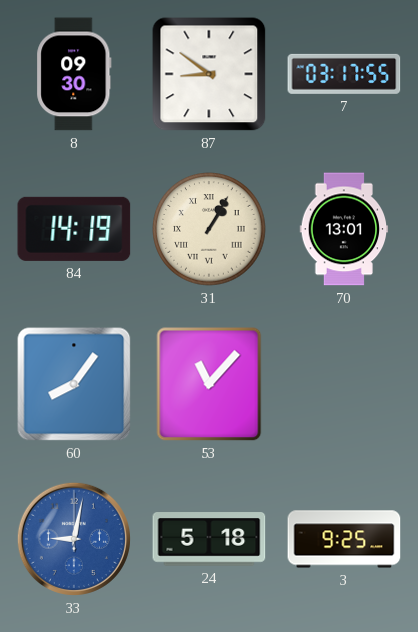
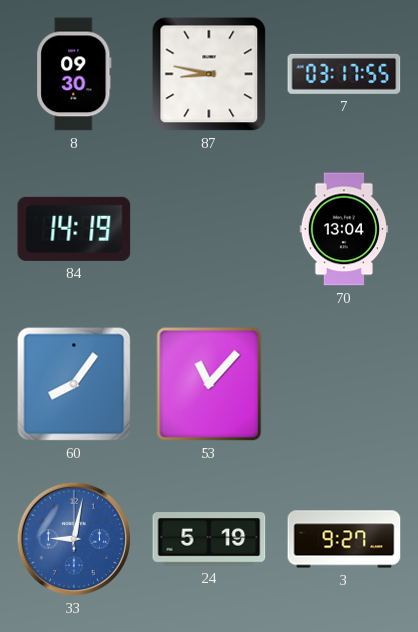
87: 8:51 -> 8:47
31: 1:05 -> none
70: 13:01 -> 13:04
24: 5:18 -> 5:19
3: 9:25 -> 9:27
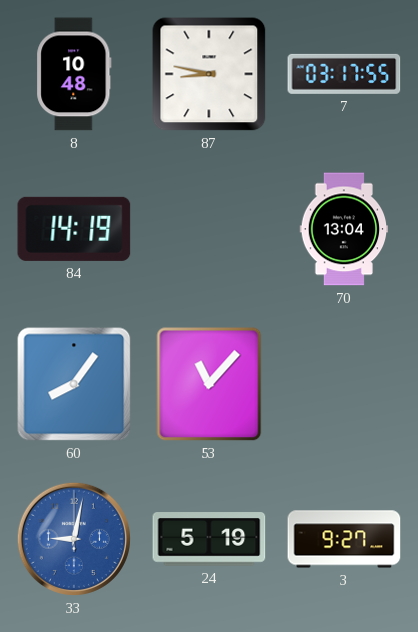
8: 09:30 -> 10:48
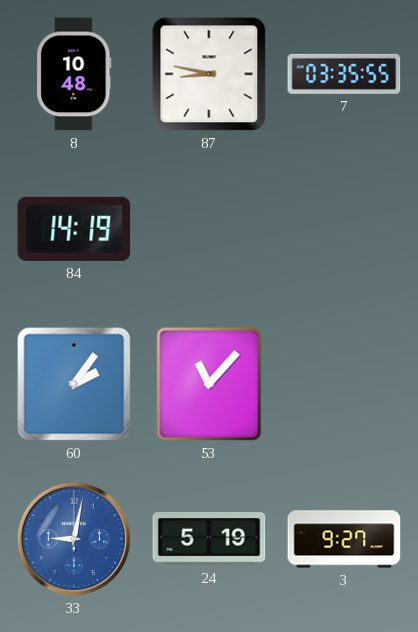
7: 03:17 -> 03:35
70: 13:04 -> none
60: 8:06 -> 2:06
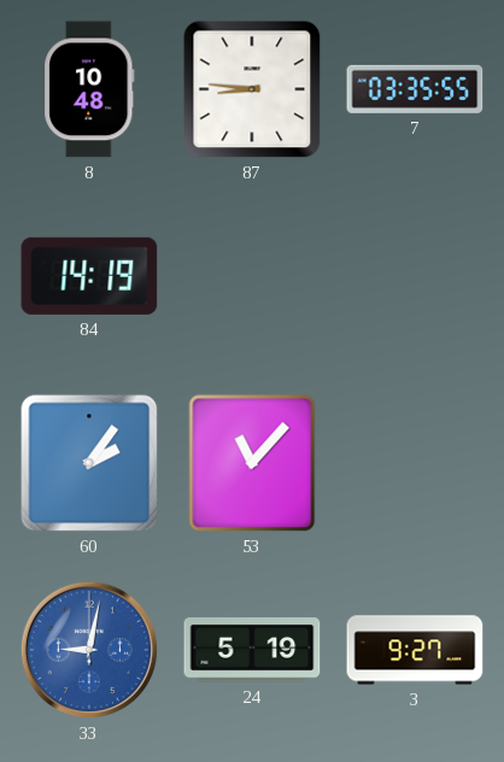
87: 8:47 -> 8:46
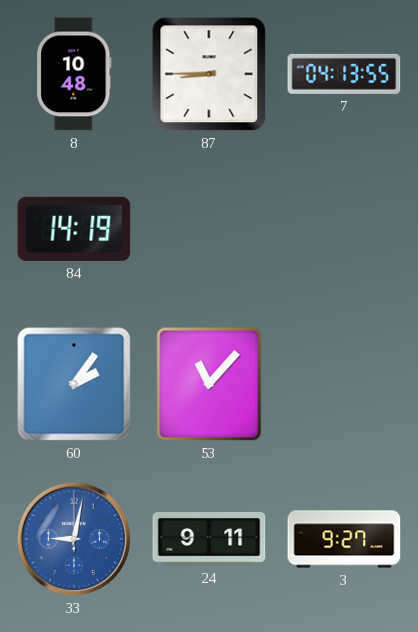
87: 8:46 -> 8:45
7: 03:35 -> 04:13
24: 5:19 -> 9:11
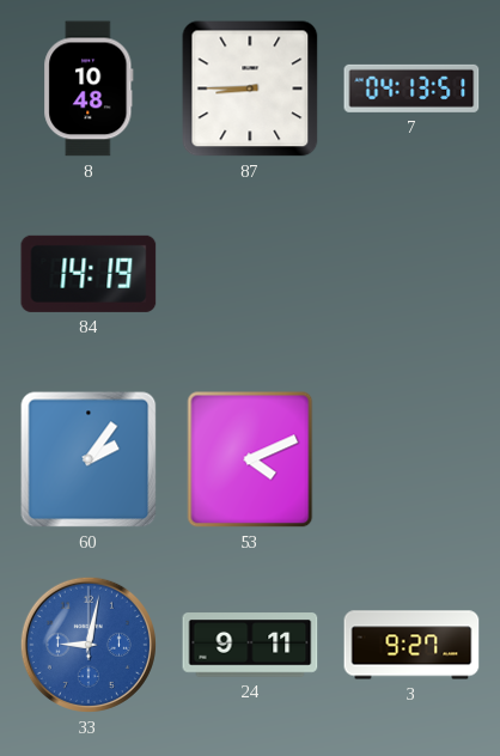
7: 04:13:55 -> 04:13:51
53: 11:07 -> 4:11
